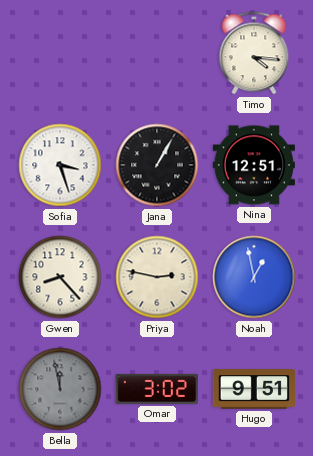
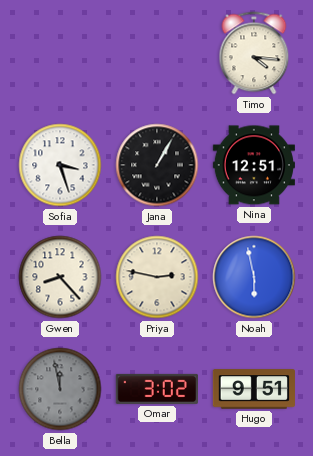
Noah: 12:58 -> 5:58
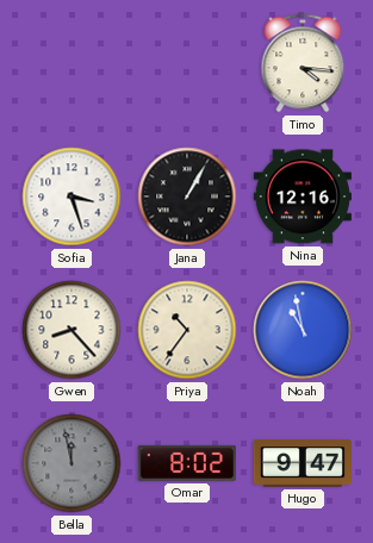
Nina: 12:51 -> 12:16
Priya: 2:47 -> 10:36
Noah: 5:58 -> 10:58
Omar: 3:02 -> 8:02
Hugo: 9:51 -> 9:47
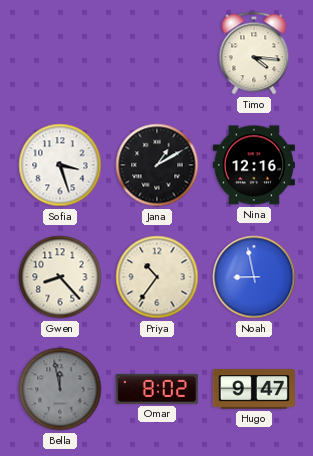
Jana: 1:05 -> 1:10
Noah: 10:58 -> 8:58
